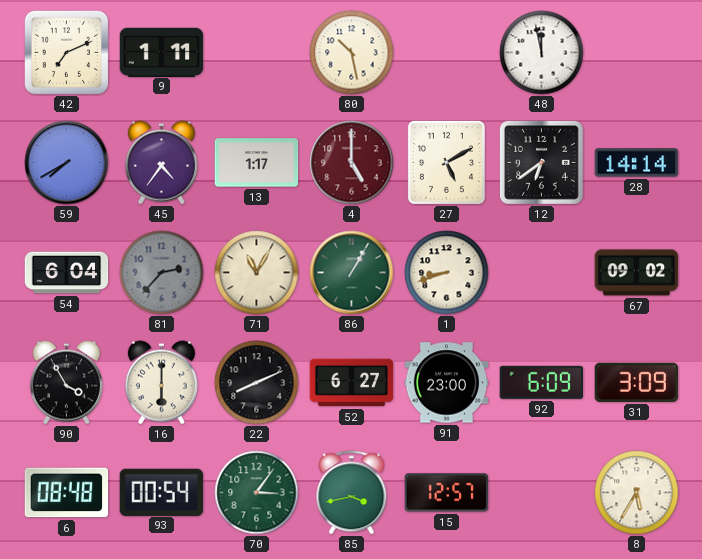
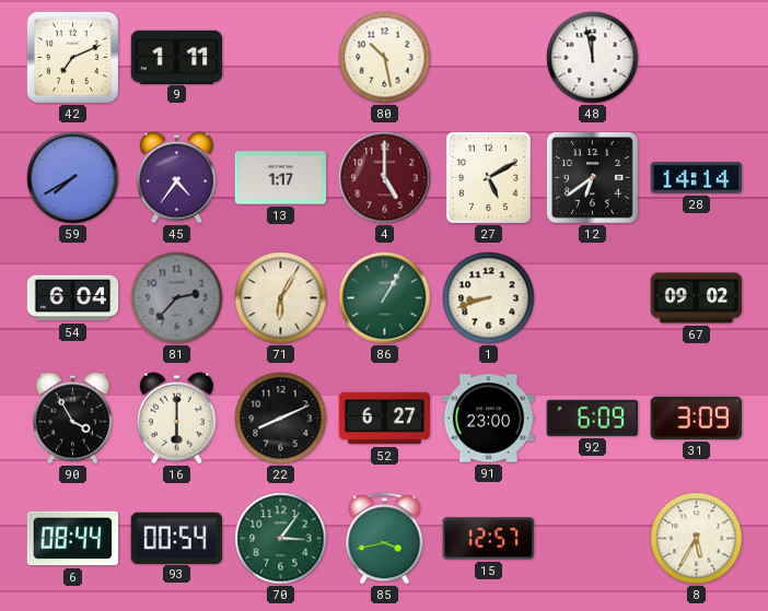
71: 11:05 -> 6:05
6: 08:48 -> 08:44
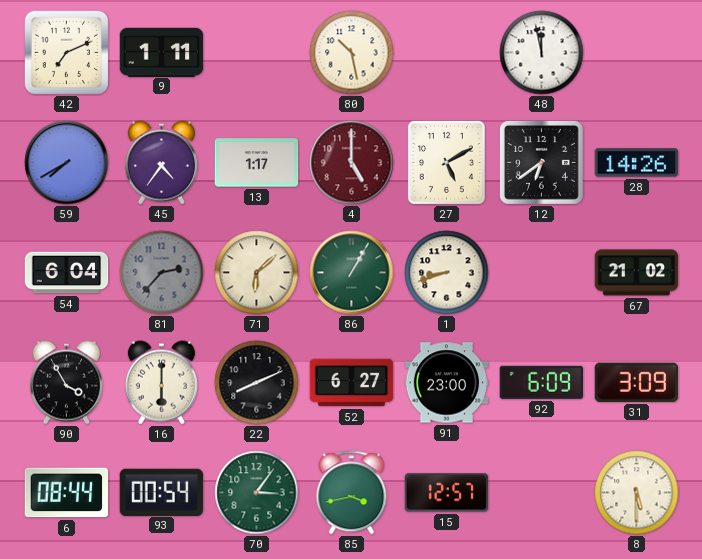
28: 14:14 -> 14:26
71: 6:05 -> 6:08
67: 09:02 -> 21:02
8: 5:35 -> 5:30
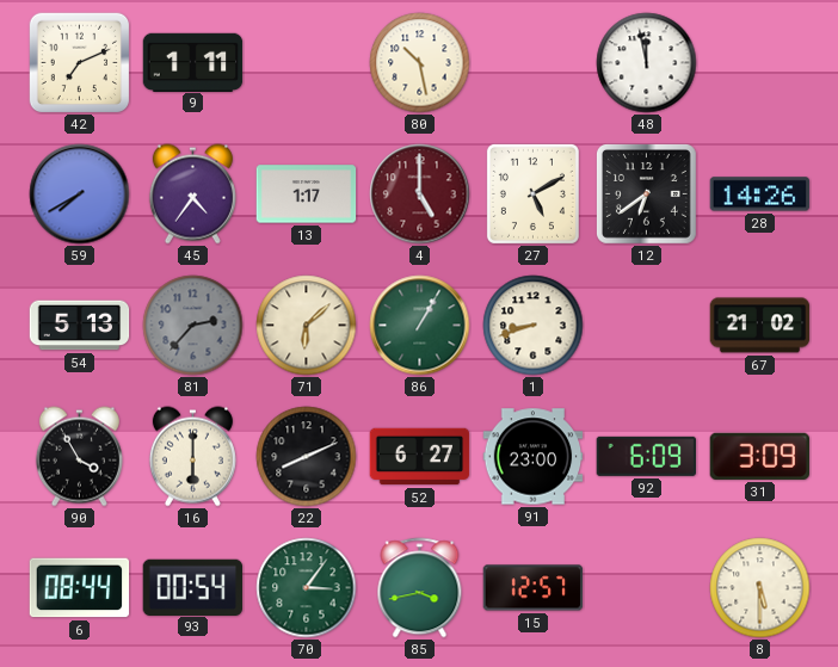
54: 6:04 -> 5:13
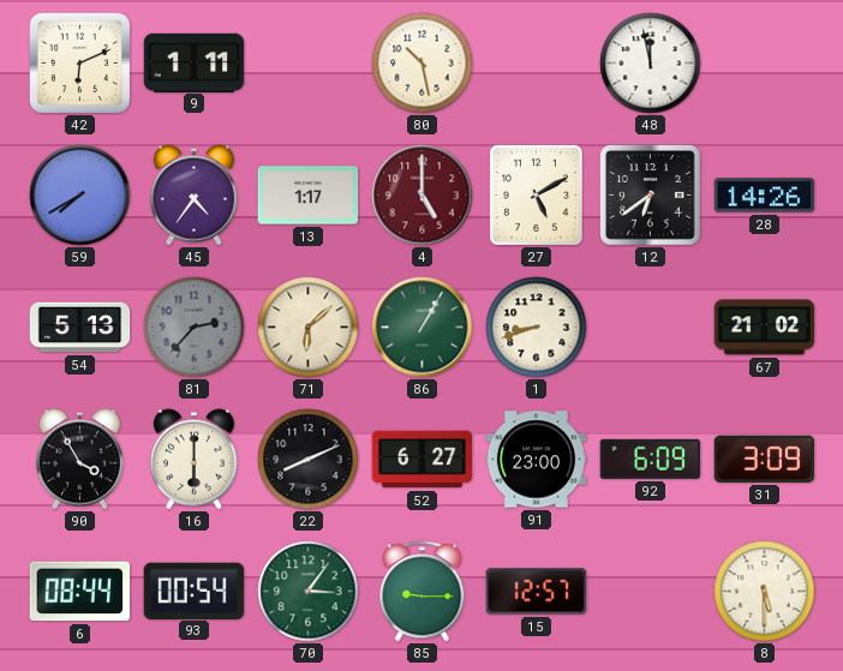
42: 7:11 -> 6:11
85: 3:43 -> 9:15
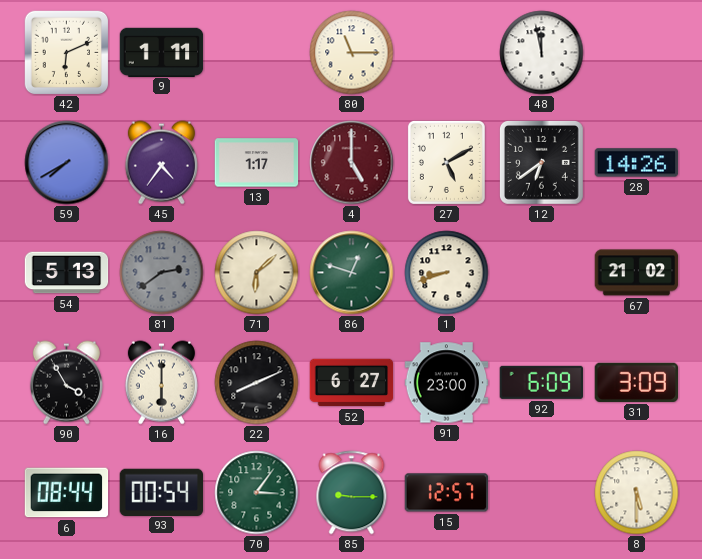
80: 10:28 -> 11:15
81: 2:37 -> 2:39
86: 1:05 -> 12:48
